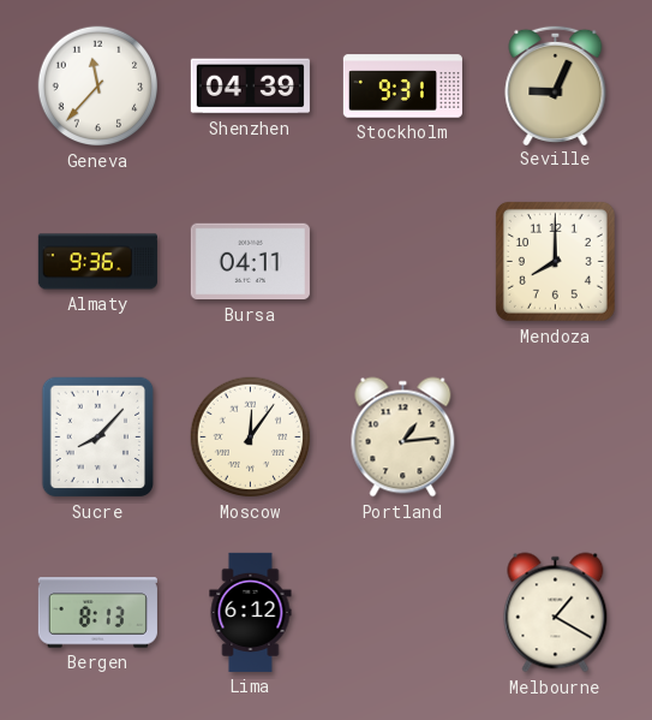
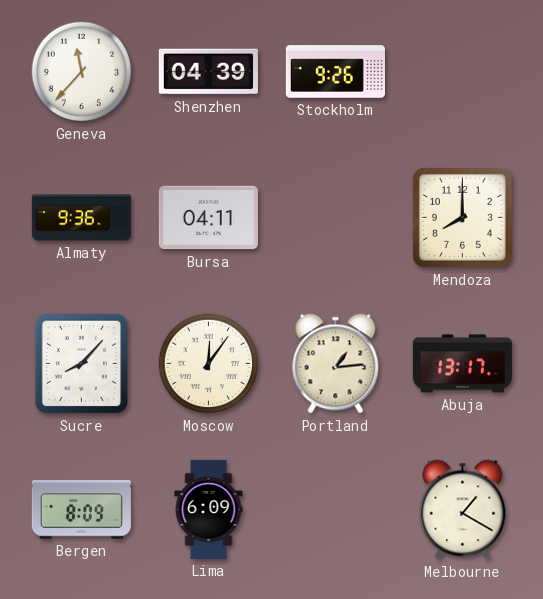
Stockholm: 9:31 -> 9:26
Seville: 9:04 -> none
Abuja: none -> 13:17
Bergen: 8:13 -> 8:09
Lima: 6:12 -> 6:09
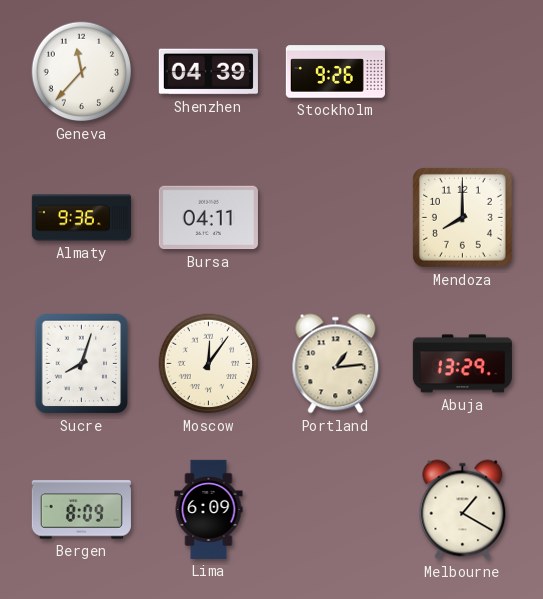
Sucre: 8:07 -> 8:03
Abuja: 13:17 -> 13:29
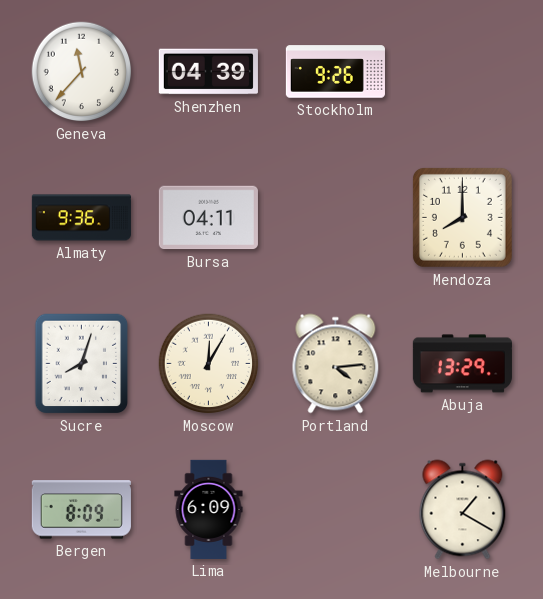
Moscow: 12:06 -> 12:05
Portland: 1:14 -> 4:14
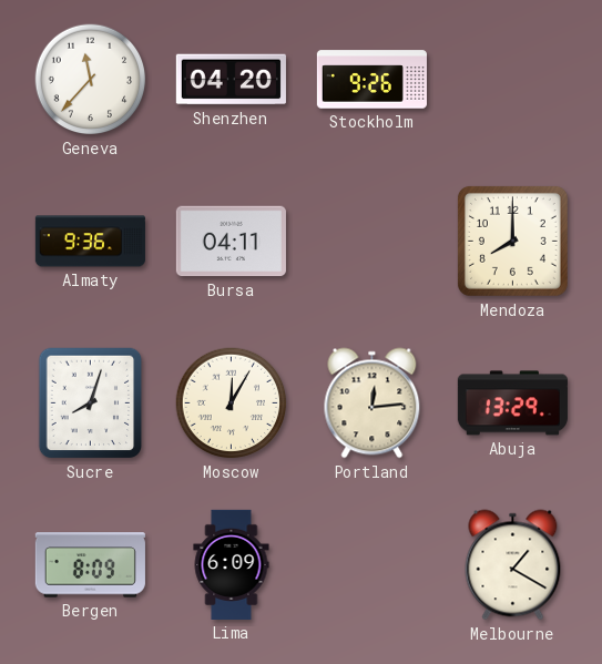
Shenzhen: 04:39 -> 04:20
Portland: 4:14 -> 12:14
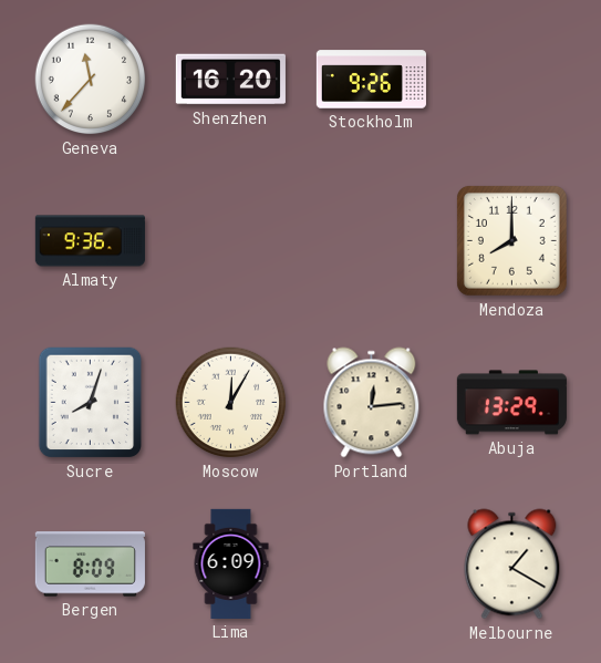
Shenzhen: 04:20 -> 16:20
Bursa: 04:11 -> none
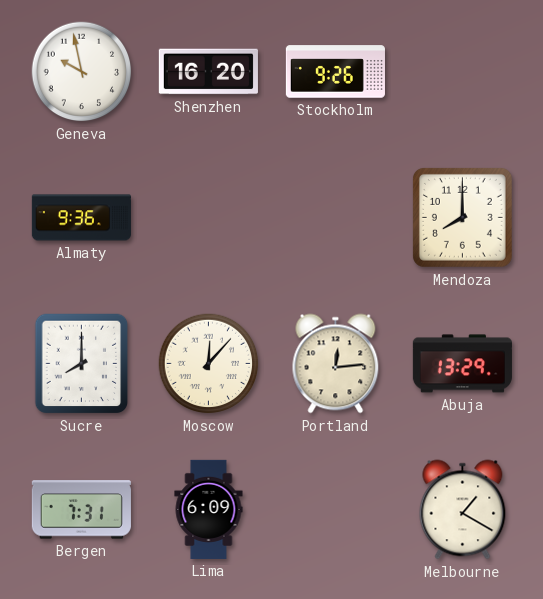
Geneva: 11:37 -> 9:58
Sucre: 8:03 -> 8:00
Moscow: 12:05 -> 12:07
Bergen: 8:09 -> 7:31
